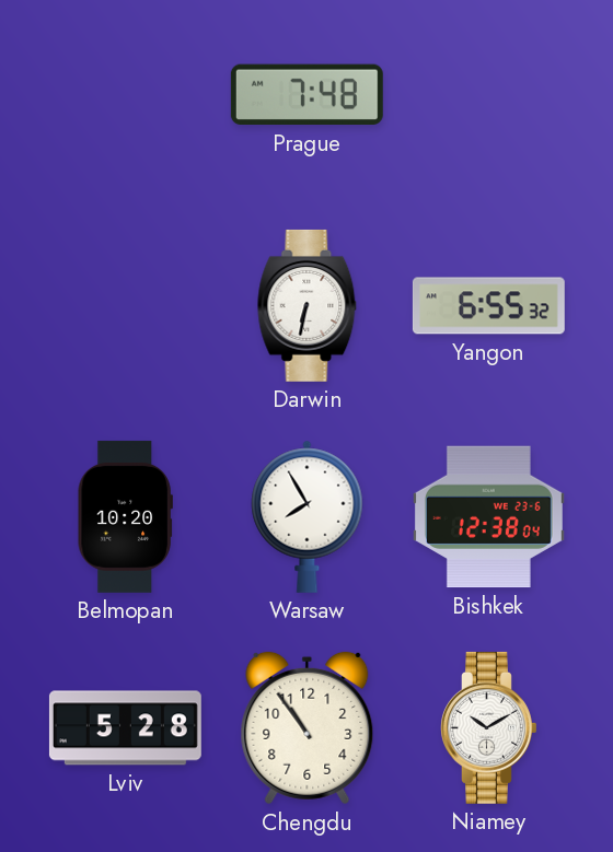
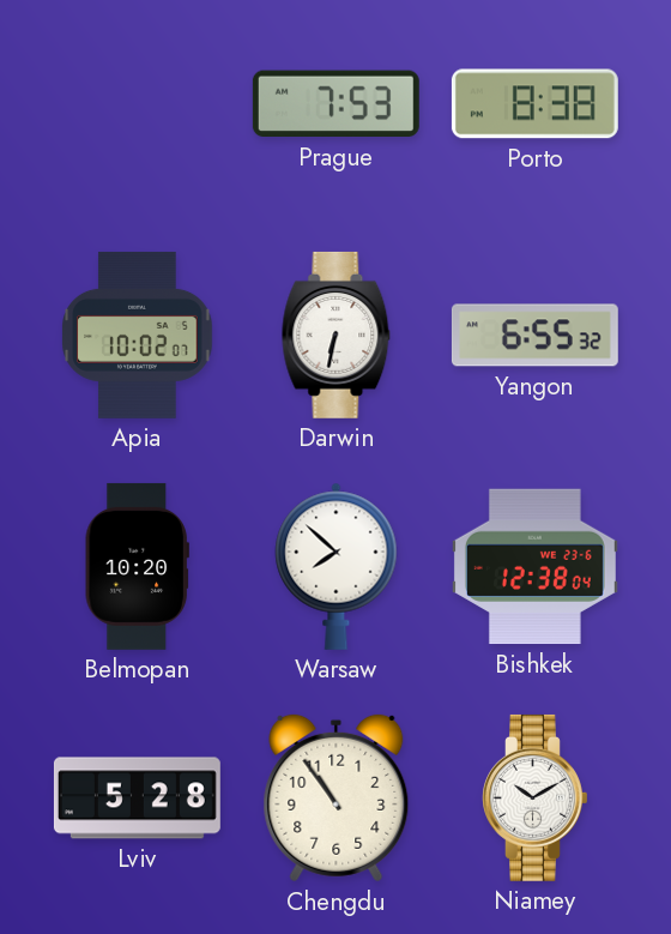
Prague: 7:48 -> 7:53
Porto: none -> 8:38
Apia: none -> 10:02
Warsaw: 7:55 -> 7:52
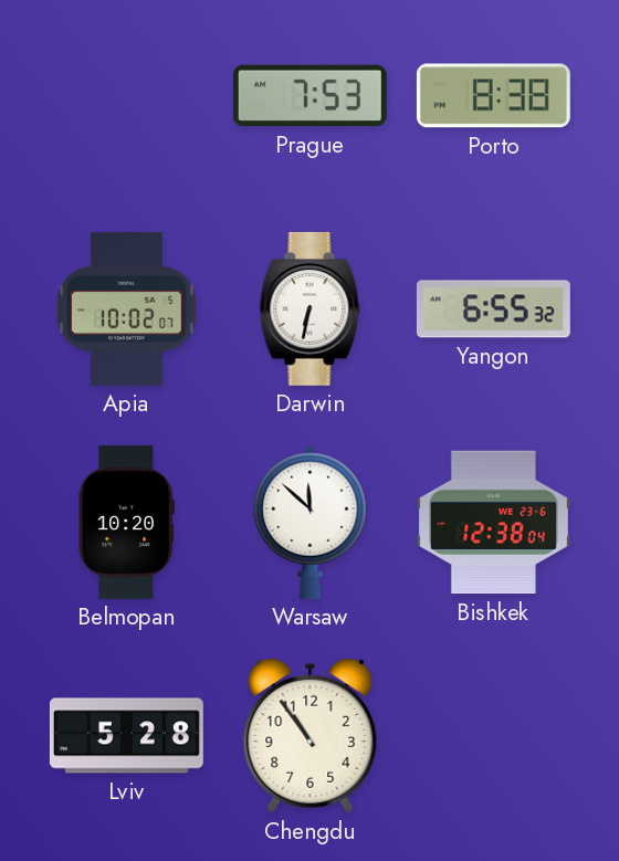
Warsaw: 7:52 -> 11:52
Niamey: 10:10 -> none
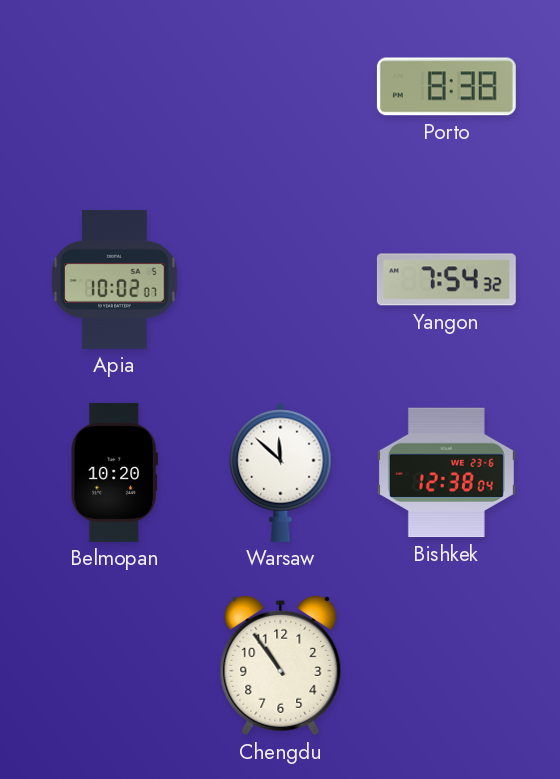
Prague: 7:53 -> none
Darwin: 6:32 -> none
Yangon: 6:55 -> 7:54
Lviv: 5:28 -> none
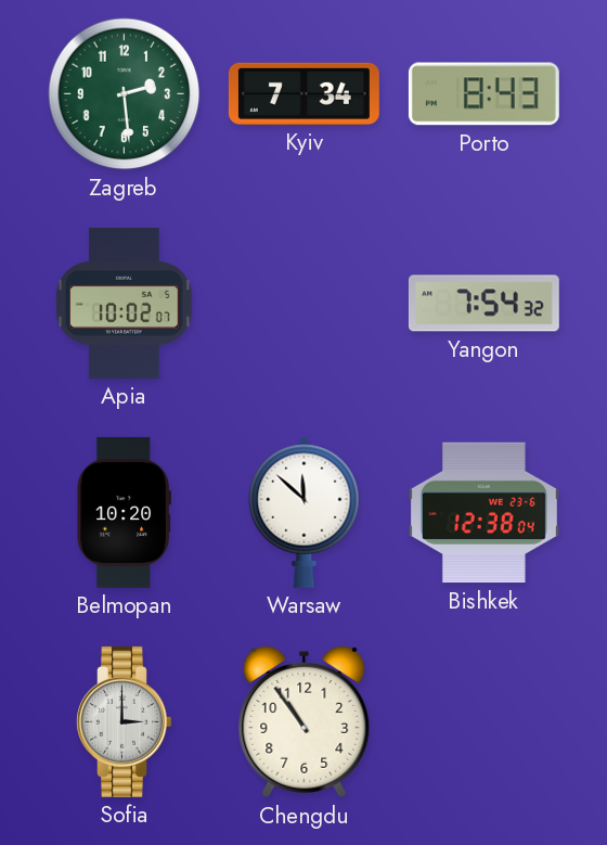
Zagreb: none -> 2:29
Kyiv: none -> 7:34
Porto: 8:38 -> 8:43
Sofia: none -> 3:00
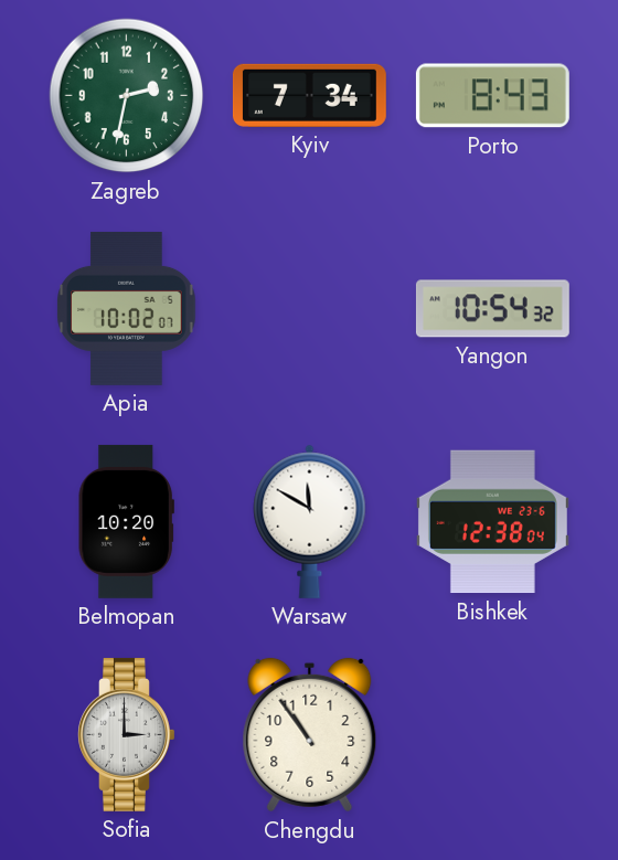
Zagreb: 2:29 -> 2:32
Yangon: 7:54 -> 10:54
Warsaw: 11:52 -> 11:50
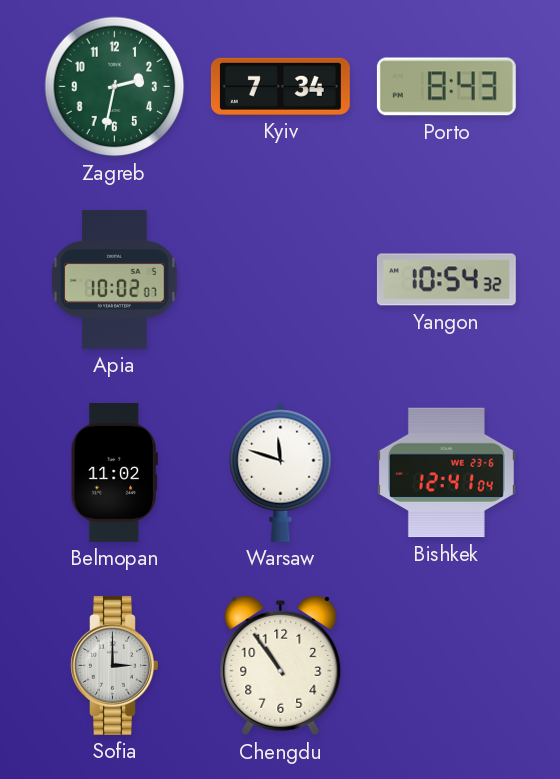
Belmopan: 10:20 -> 11:02
Warsaw: 11:50 -> 11:48
Bishkek: 12:38 -> 12:41
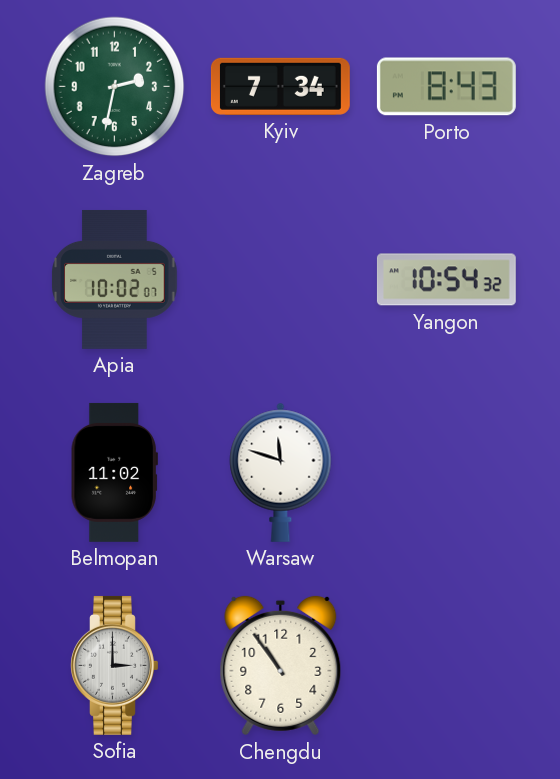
Bishkek: 12:41 -> none
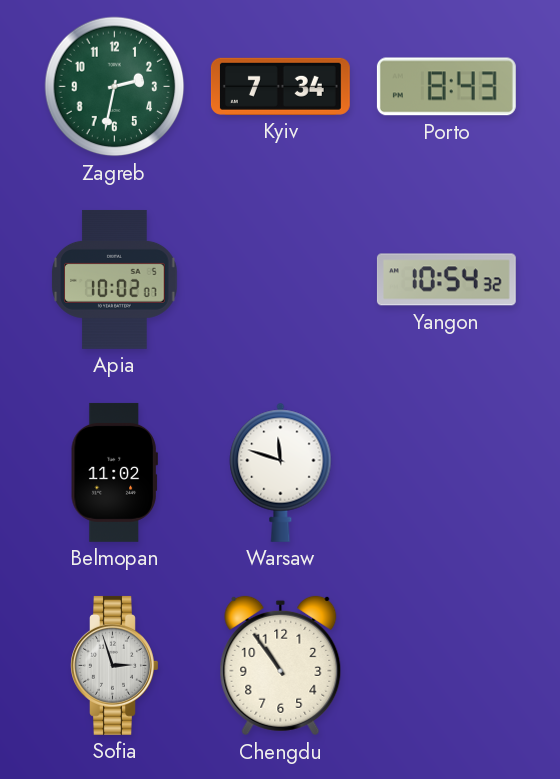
Sofia: 3:00 -> 2:57
